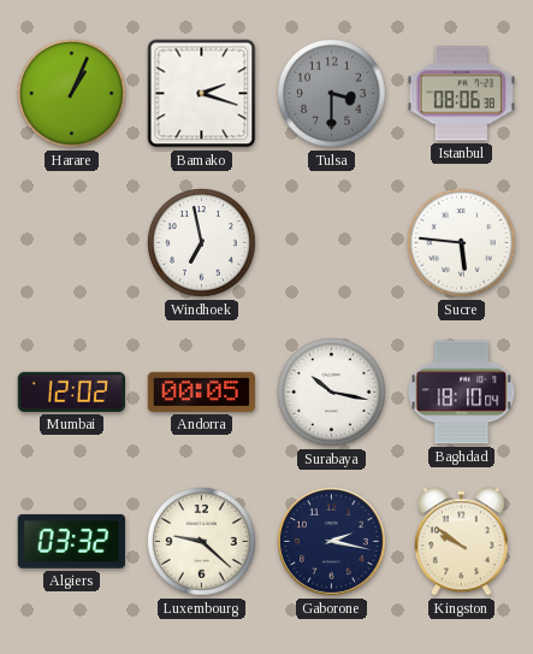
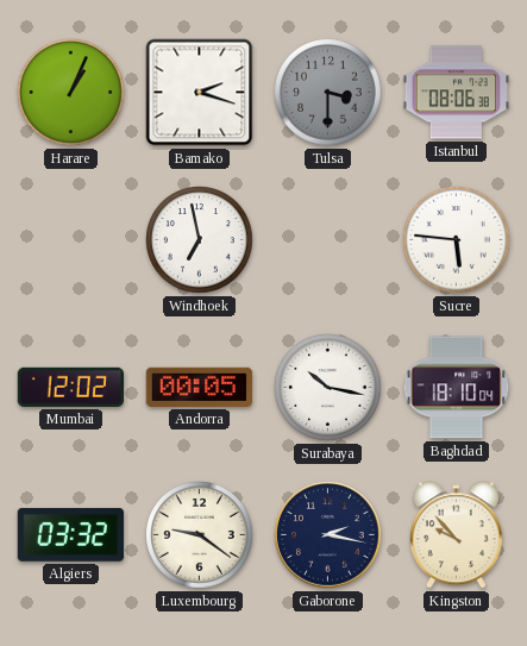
Luxembourg: 9:22 -> 9:21
Kingston: 9:51 -> 9:53
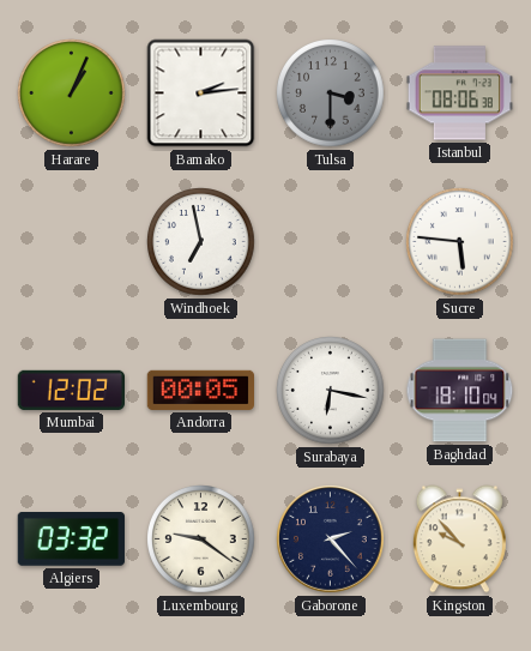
Bamako: 2:18 -> 2:14
Surabaya: 10:17 -> 6:17
Gaborone: 2:17 -> 2:23
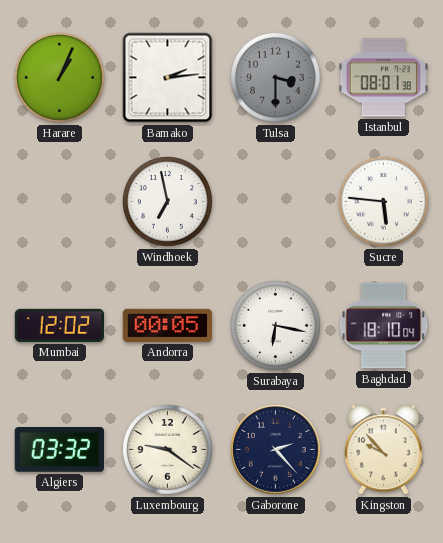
Istanbul: 08:06 -> 08:01
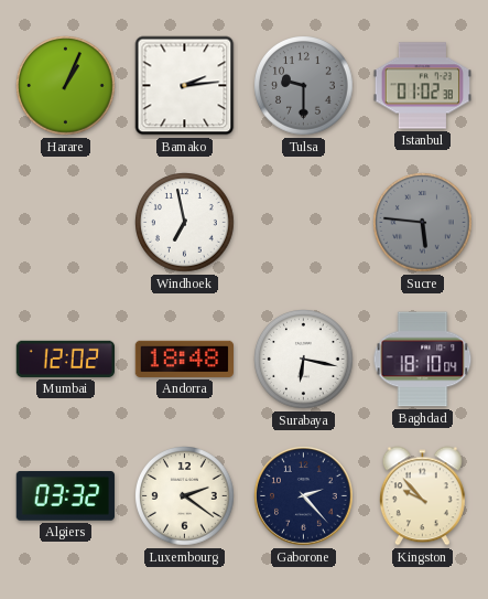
Tulsa: 3:30 -> 9:30
Istanbul: 08:01 -> 01:02
Sucre dial: white -> grey
Andorra: 00:05 -> 18:48
Luxembourg: 9:21 -> 2:21
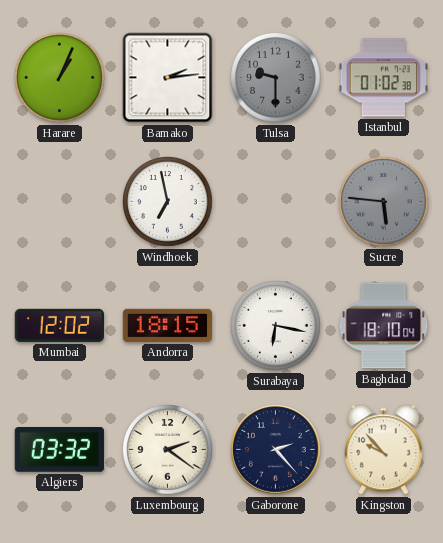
Andorra: 18:48 -> 18:15
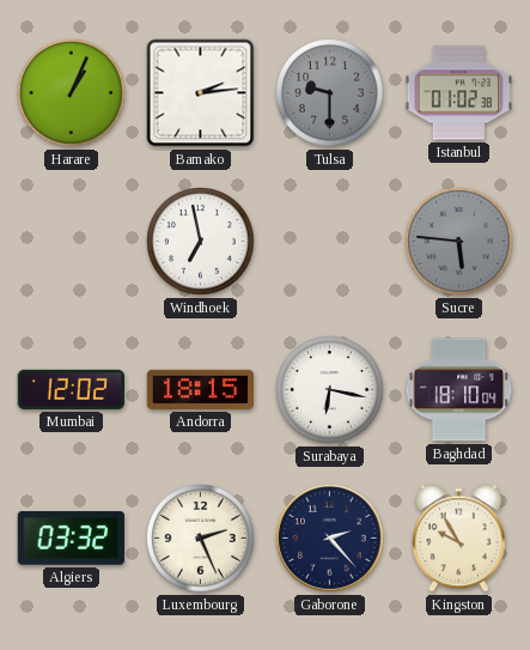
Luxembourg: 2:21 -> 2:26
Kingston: 9:53 -> 9:55
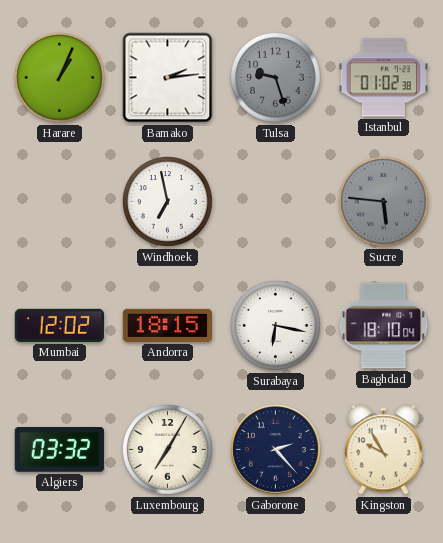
Tulsa: 9:30 -> 9:27
Luxembourg: 2:26 -> 7:05
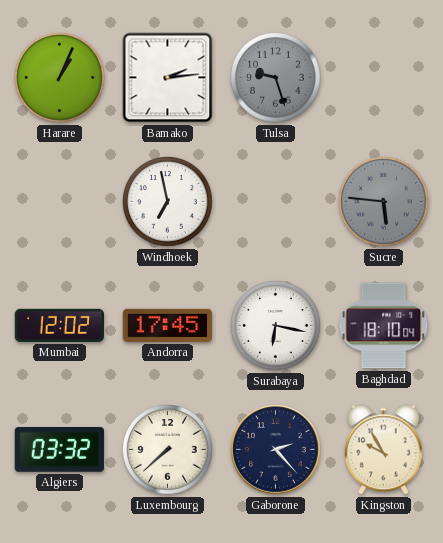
Istanbul: 01:02 -> none
Andorra: 18:15 -> 17:45
Luxembourg: 7:05 -> 7:38
